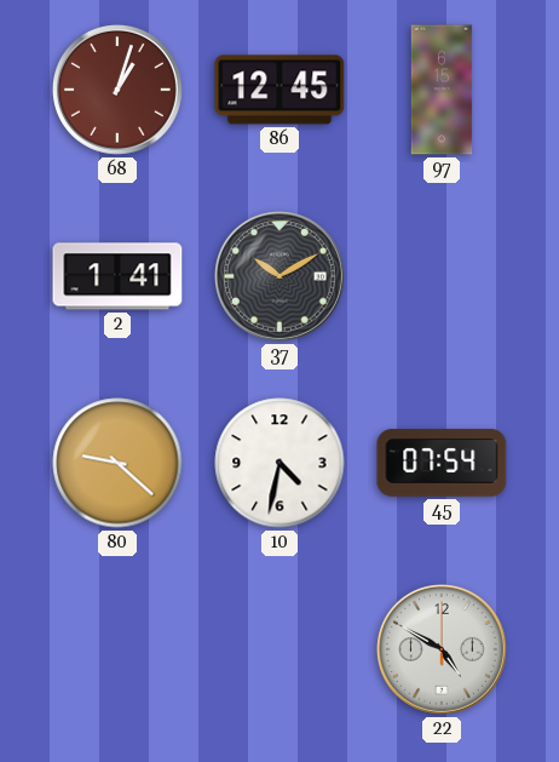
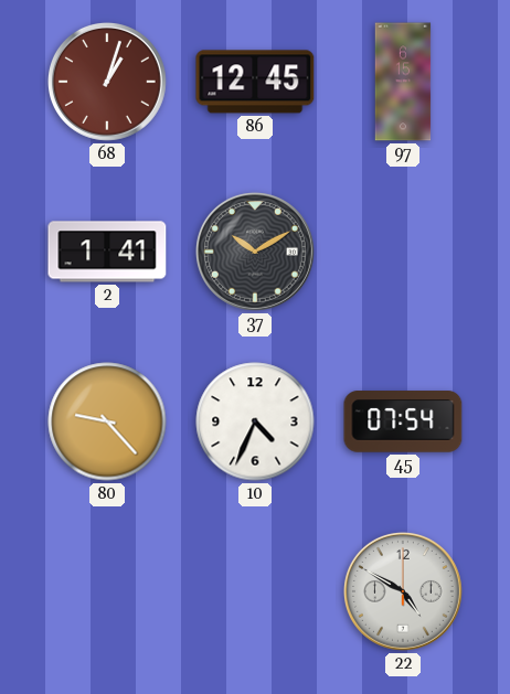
80: 9:22 -> 9:23
10: 4:32 -> 4:34
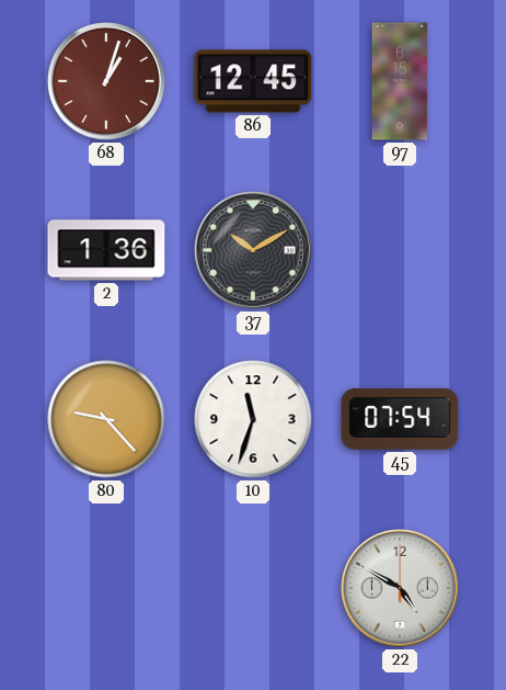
2: 1:41 -> 1:36
10: 4:34 -> 11:33
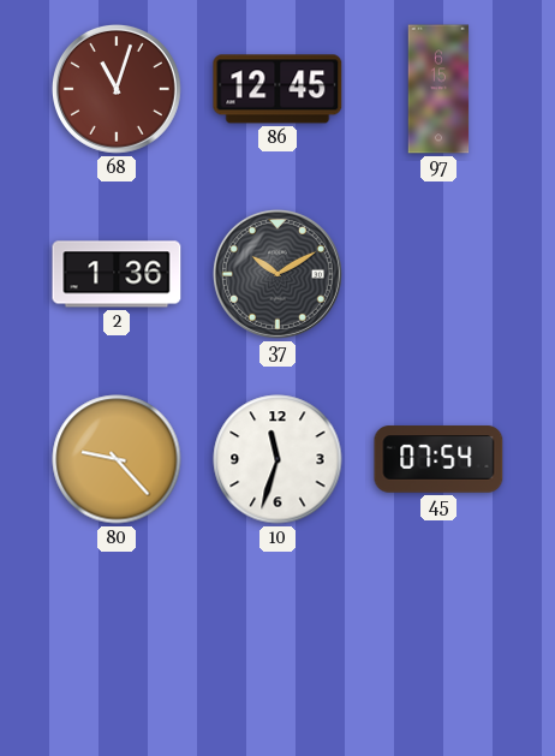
68: 1:03 -> 11:03
22: 4:50 -> none
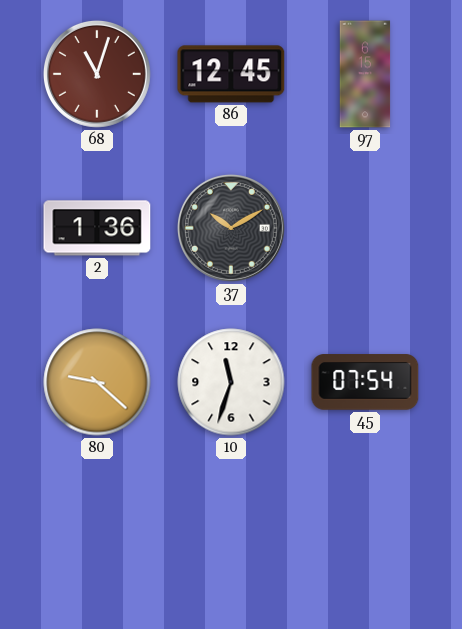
80: 9:23 -> 9:22
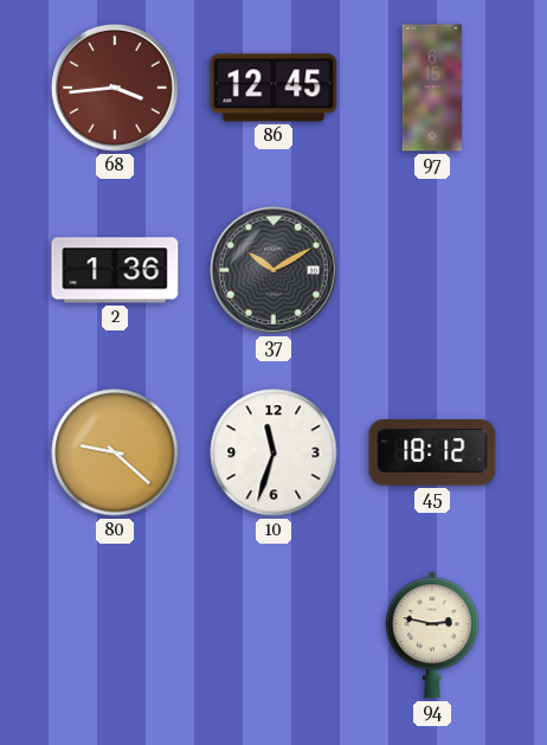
68: 11:03 -> 3:44
45: 07:54 -> 18:12
94: none -> 2:47
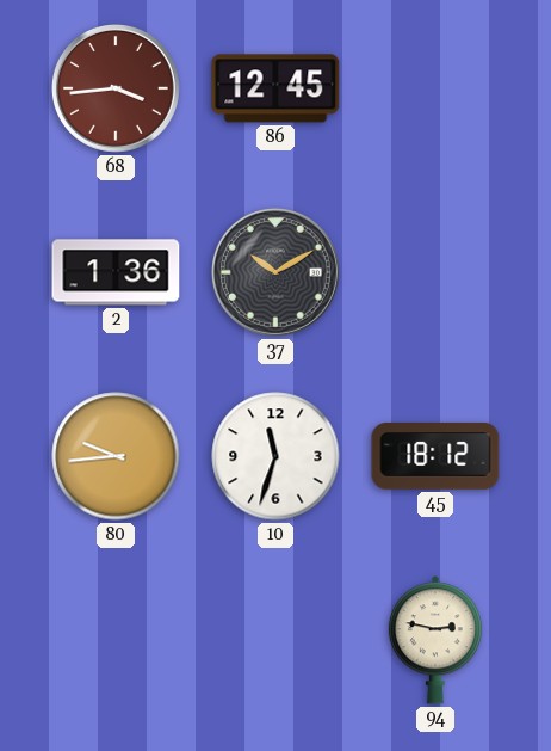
97: 6:15 -> none
80: 9:22 -> 9:44
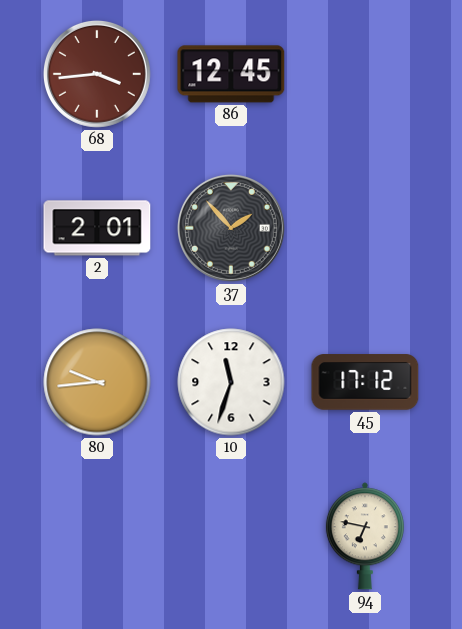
2: 1:36 -> 2:01
37: 10:10 -> 1:53
45: 18:12 -> 17:12
94: 2:47 -> 6:47
